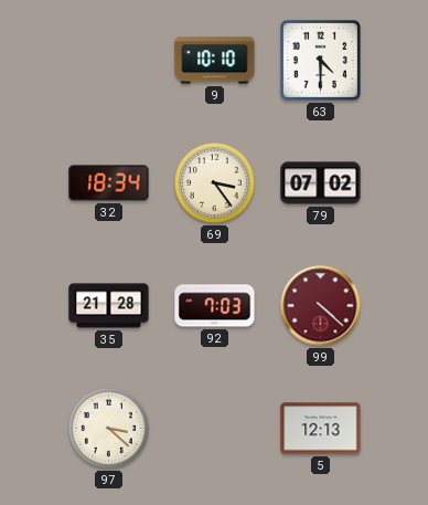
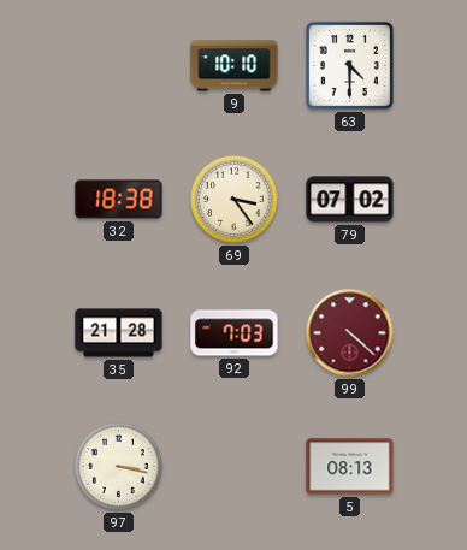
32: 18:34 -> 18:38
97: 3:22 -> 3:17
5: 12:13 -> 08:13
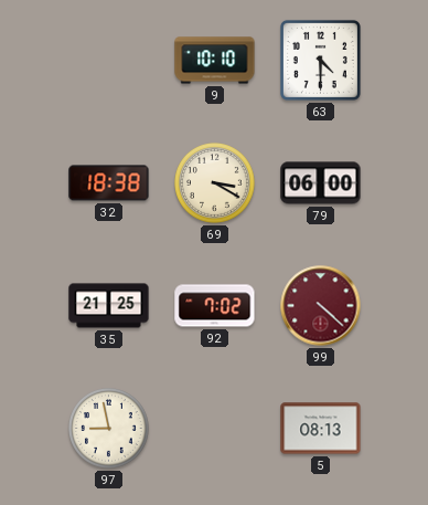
69: 3:24 -> 3:20
79: 07:02 -> 06:00
35: 21:28 -> 21:25
92: 7:03 -> 7:02
97: 3:17 -> 8:58
